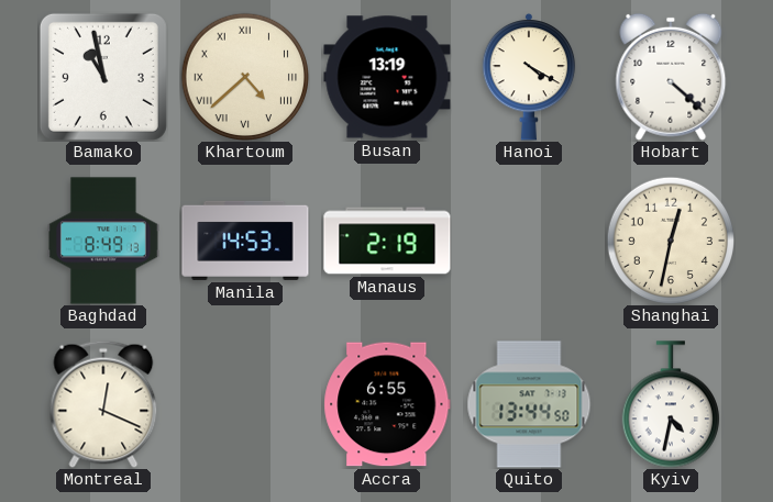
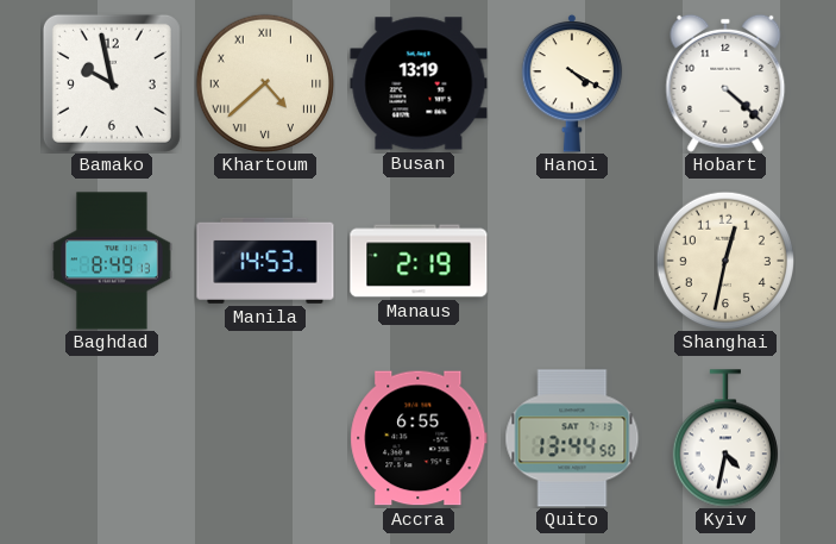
Bamako: 10:58 -> 9:58
Montreal: 12:19 -> none
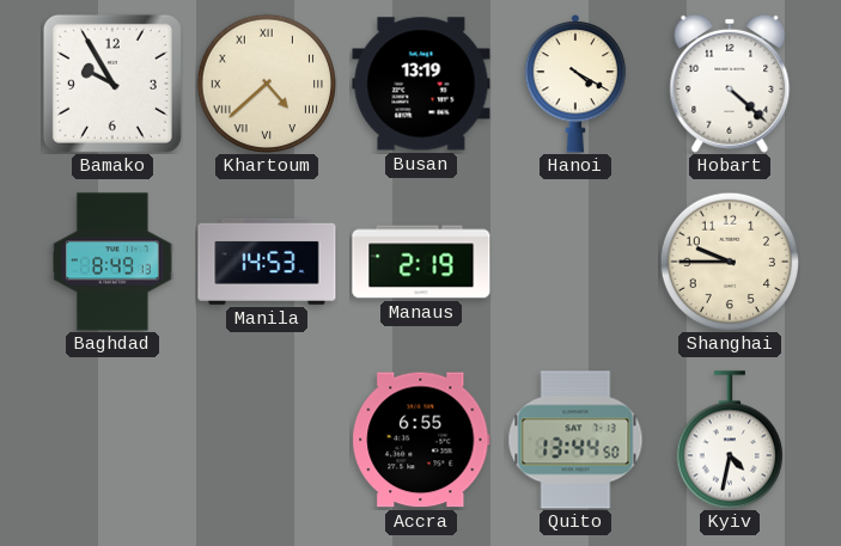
Bamako: 9:58 -> 9:55
Shanghai: 12:32 -> 9:45
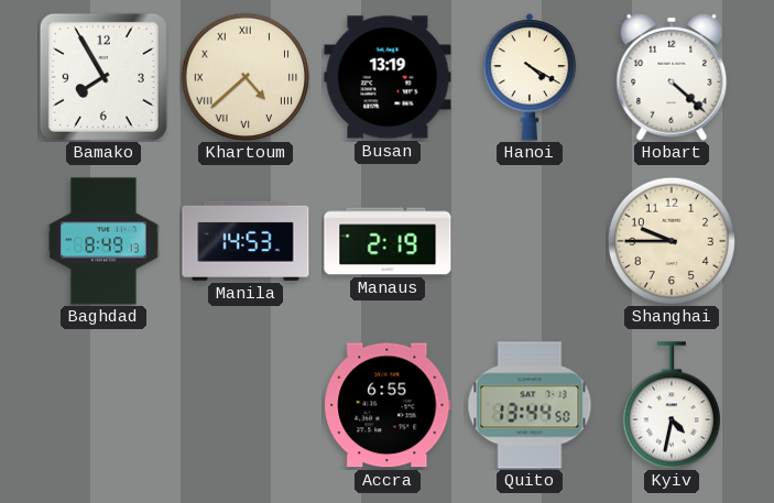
Bamako: 9:55 -> 7:55
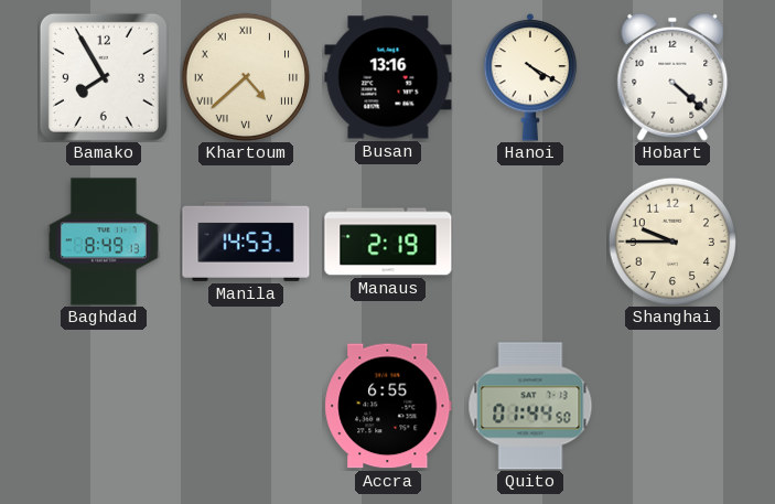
Busan: 13:19 -> 13:16
Quito: 13:44 -> 01:44
Kyiv: 4:32 -> none
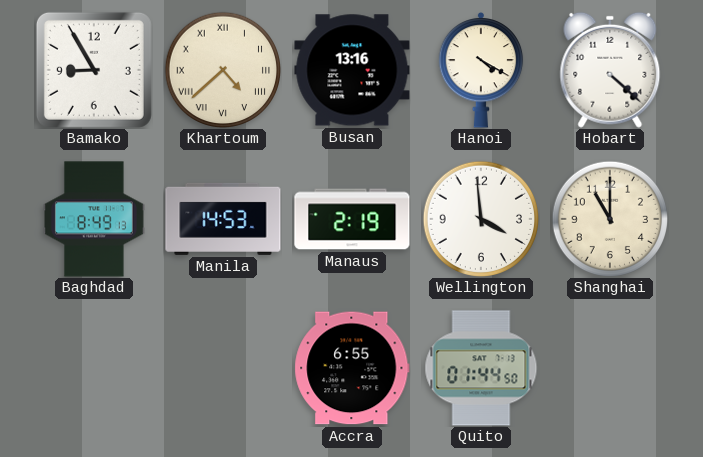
Bamako: 7:55 -> 8:55
Wellington: none -> 3:59
Shanghai: 9:45 -> 11:00
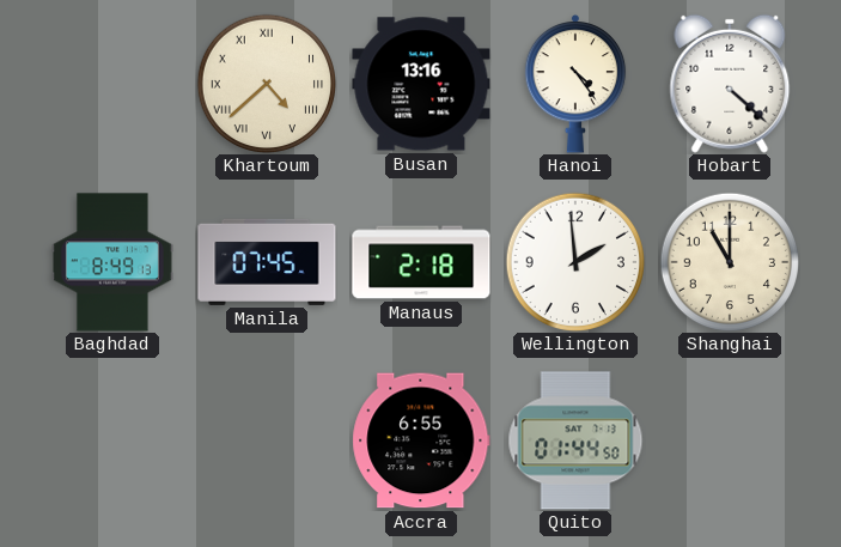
Bamako: 8:55 -> none
Hanoi: 4:20 -> 4:24
Manila: 14:53 -> 07:45
Manaus: 2:19 -> 2:18
Wellington: 3:59 -> 1:59
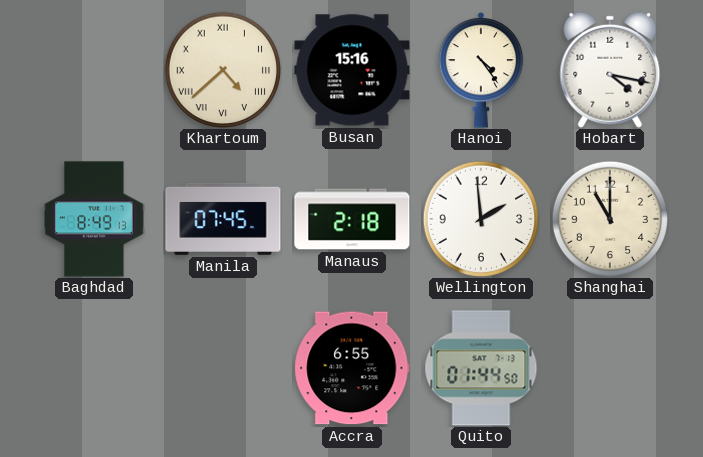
Busan: 13:16 -> 15:16
Hobart: 4:22 -> 4:17
